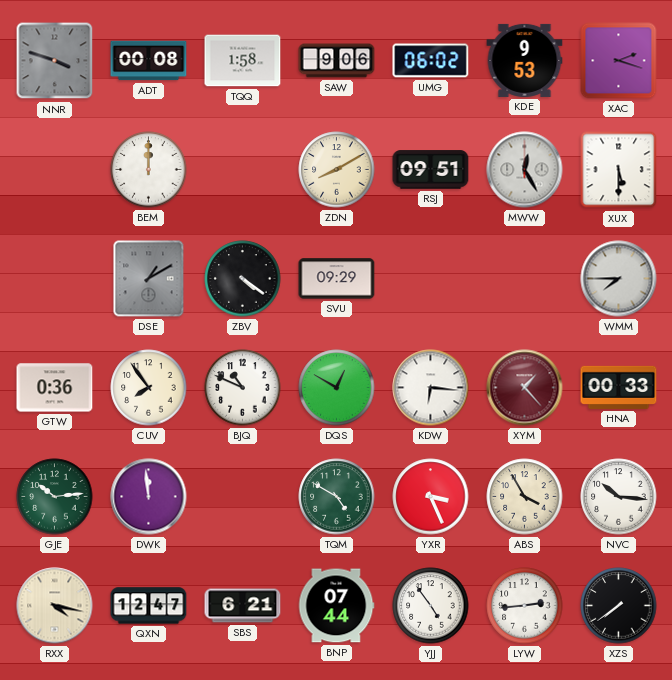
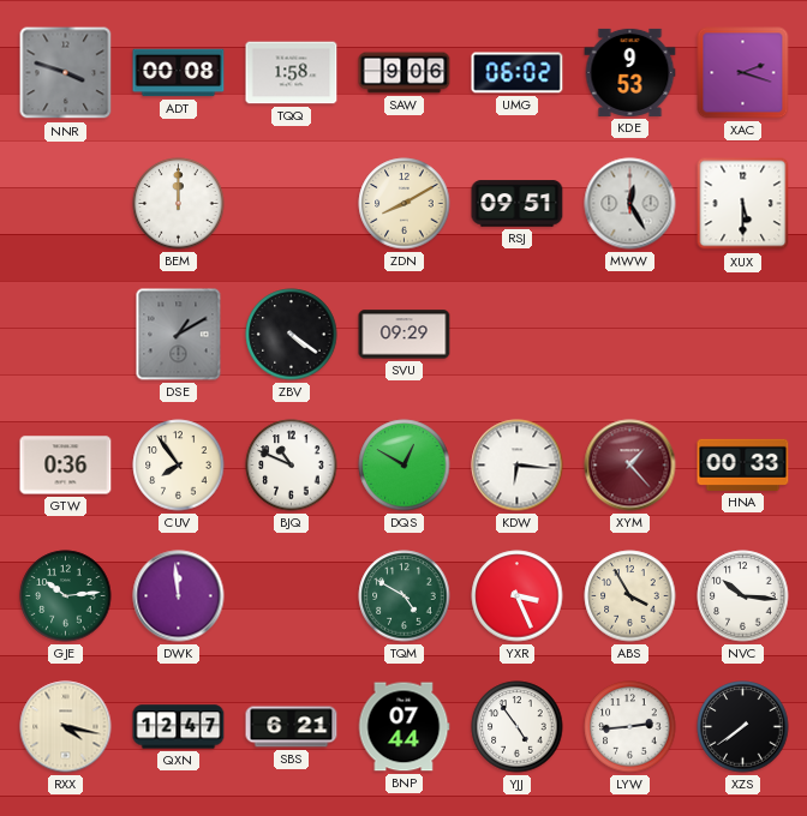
WMM: 7:45 -> none
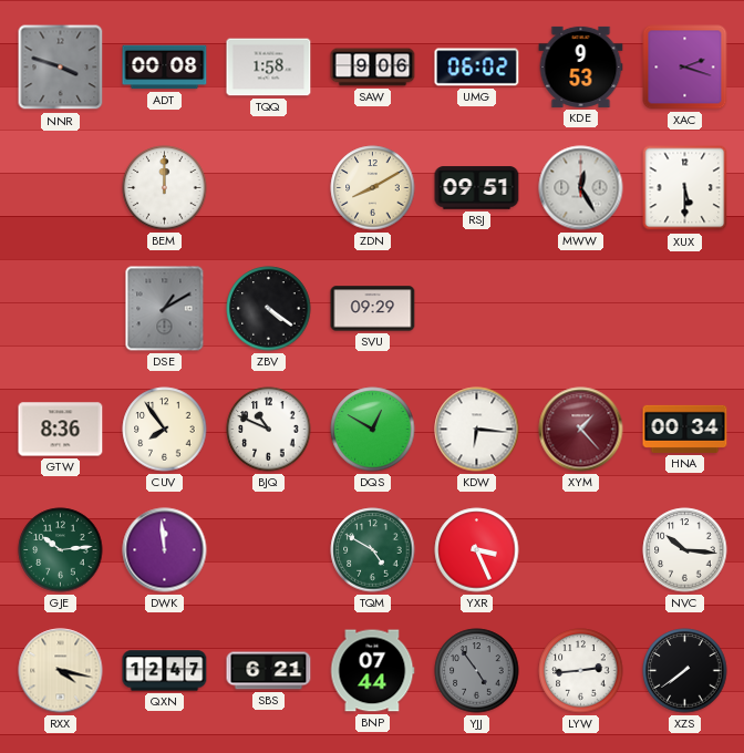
GTW: 0:36 -> 8:36
HNA: 00:33 -> 00:34
ABS: 3:55 -> none
YJJ dial: white -> grey
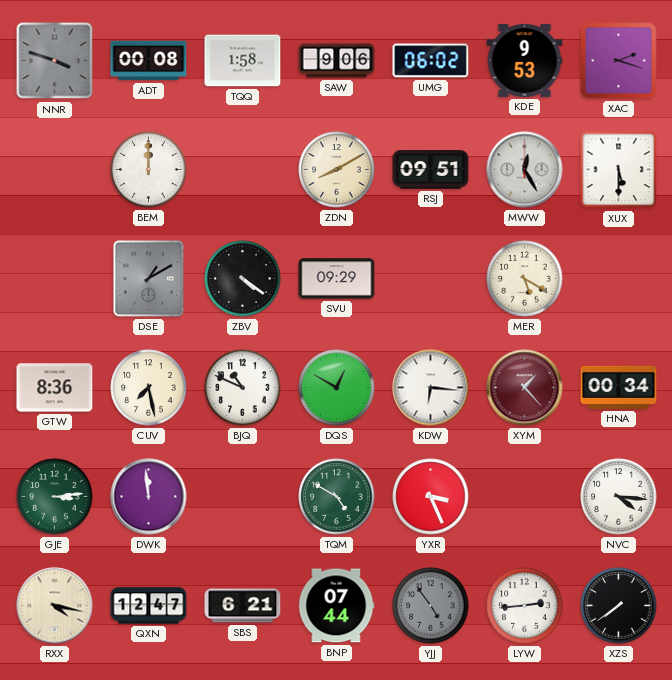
MER: none -> 5:20
CUV: 7:54 -> 7:28
GJE: 10:14 -> 3:14
NVC: 10:16 -> 4:16
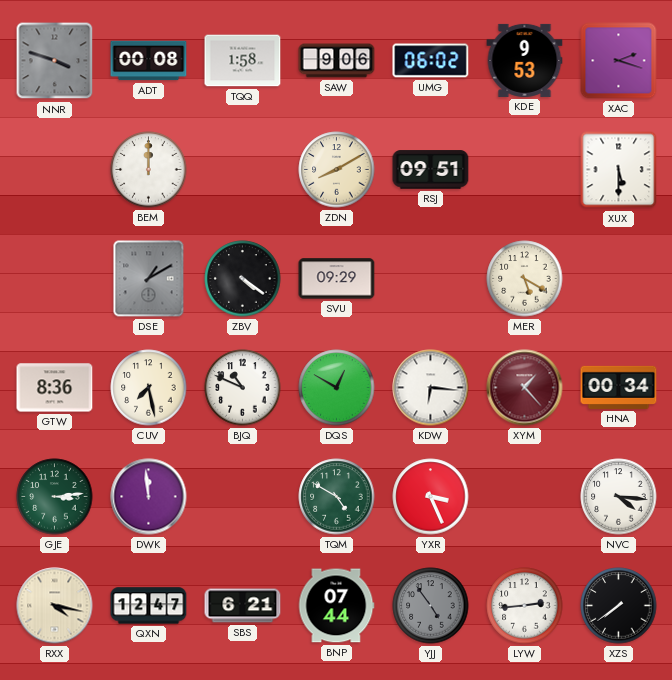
MWW: 12:25 -> none
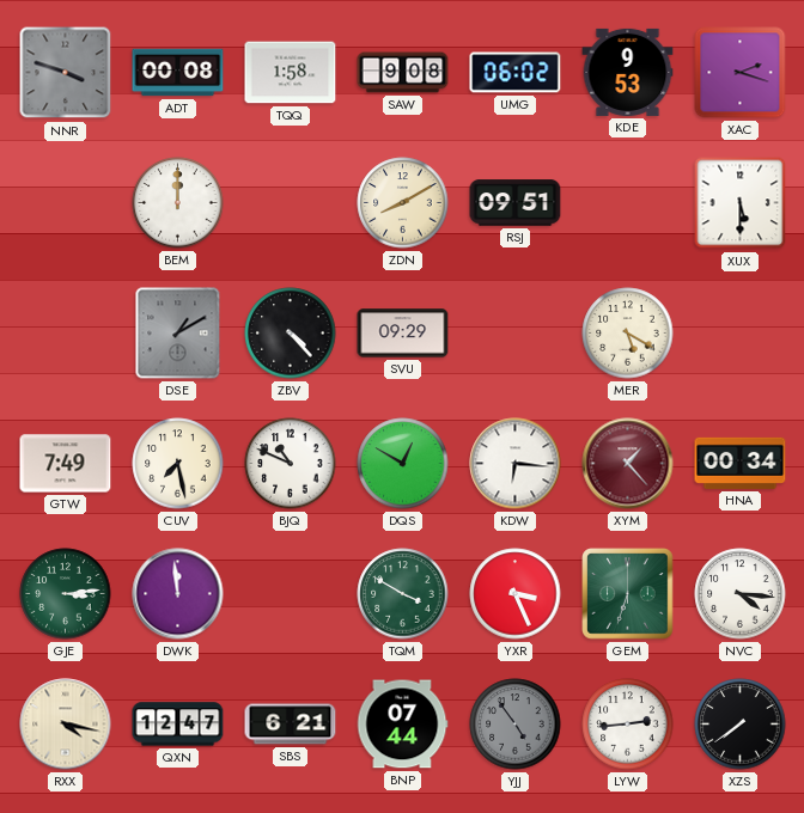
SAW: 9:06 -> 9:08
ZBV: 4:21 -> 4:23
GTW: 8:36 -> 7:49
TQM: 4:50 -> 3:50
GEM: none -> 6:33
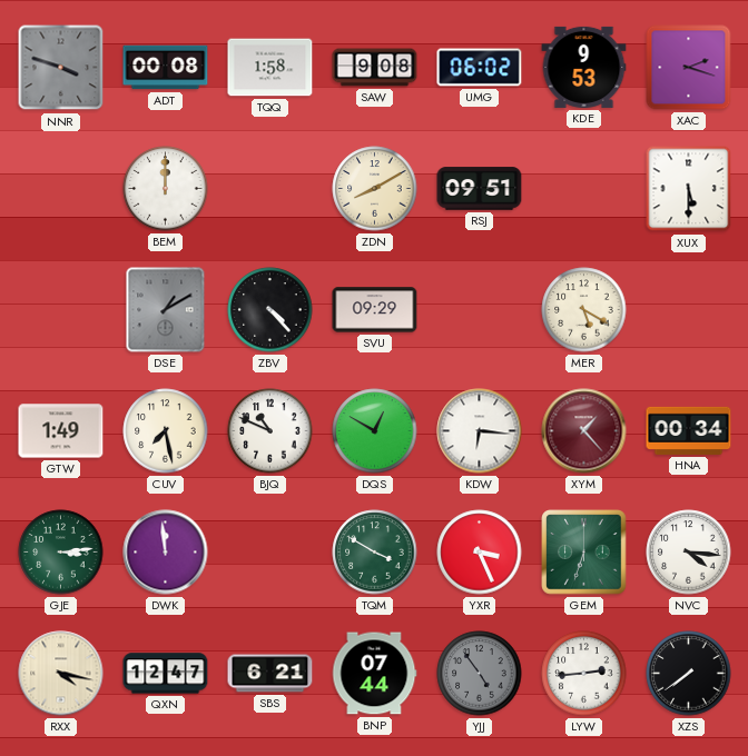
GTW: 7:49 -> 1:49
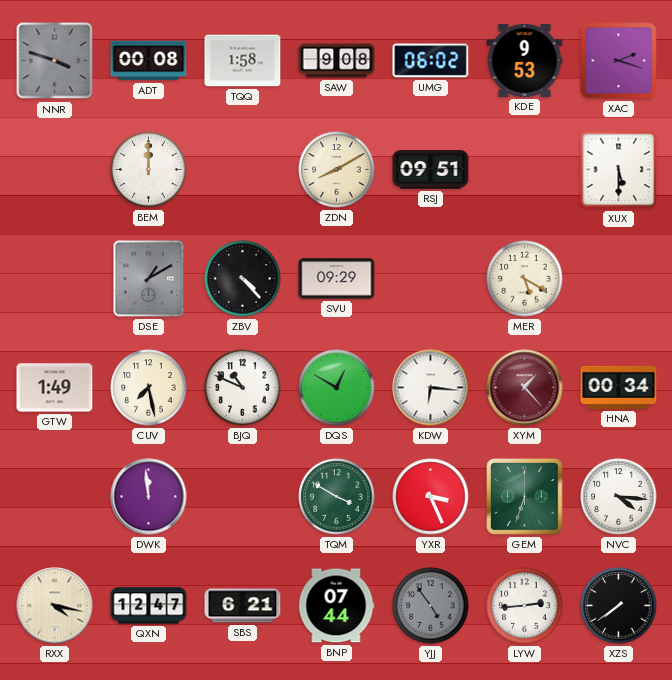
GJE: 3:14 -> none
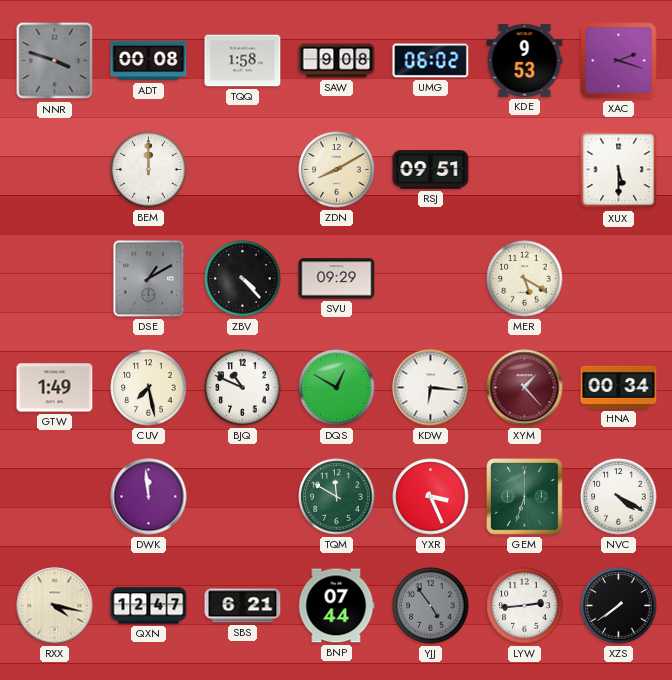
TQM: 3:50 -> 11:50
NVC: 4:16 -> 4:20
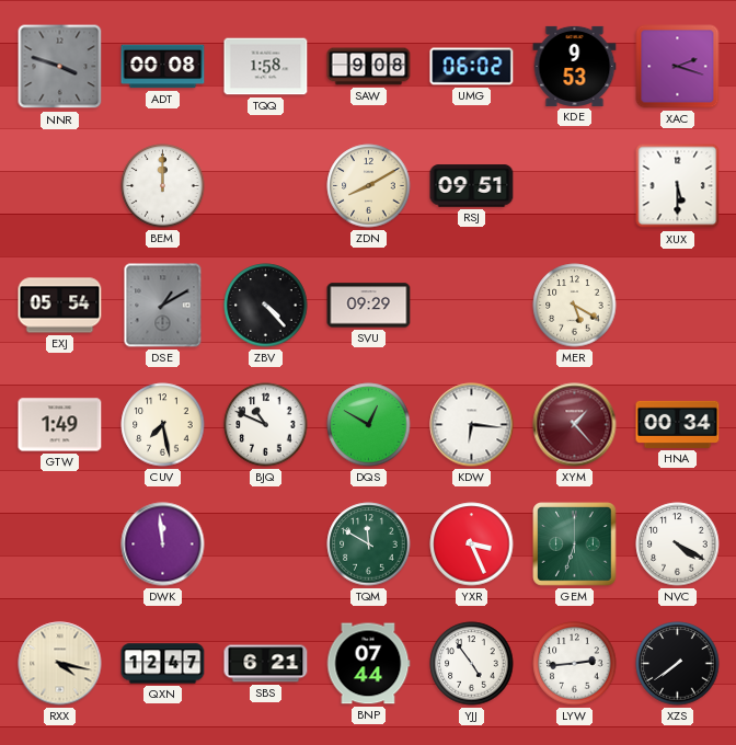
EXJ: none -> 05:54
YJJ dial: grey -> white
